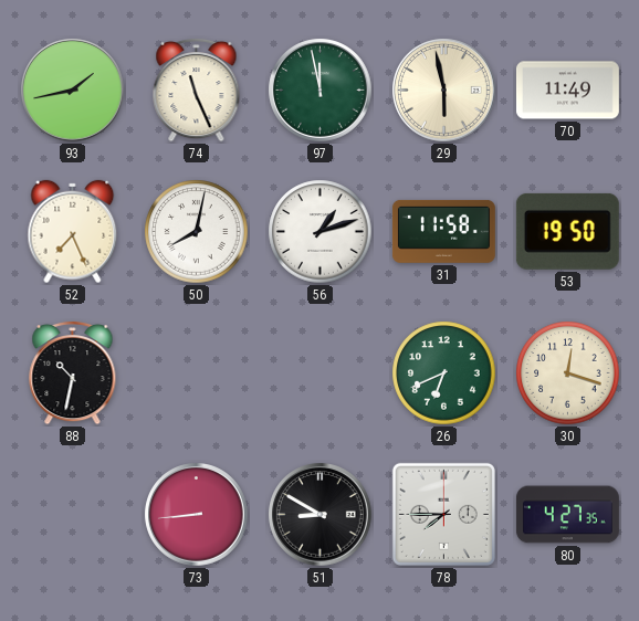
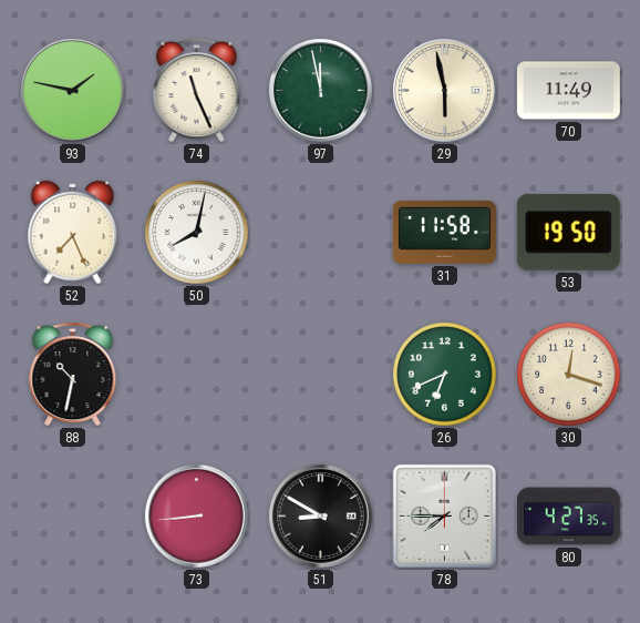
93: 1:43 -> 1:47
56: 1:12 -> none
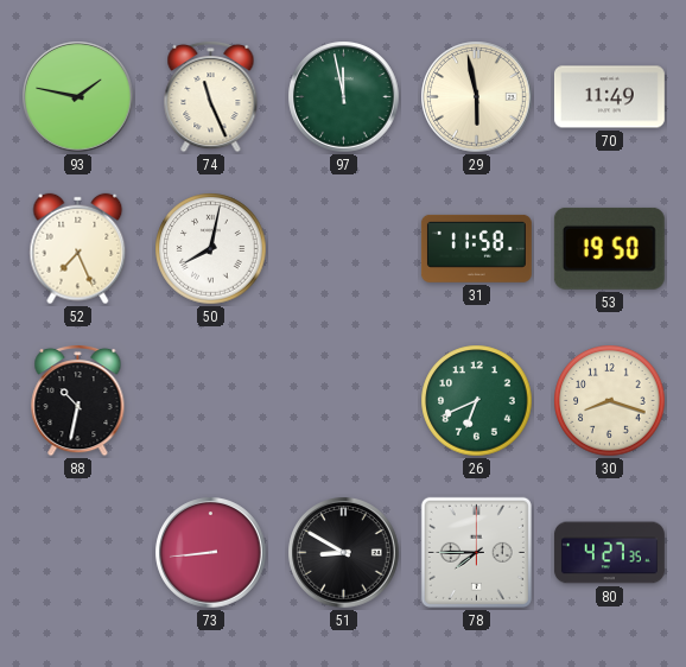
30: 12:18 -> 8:18
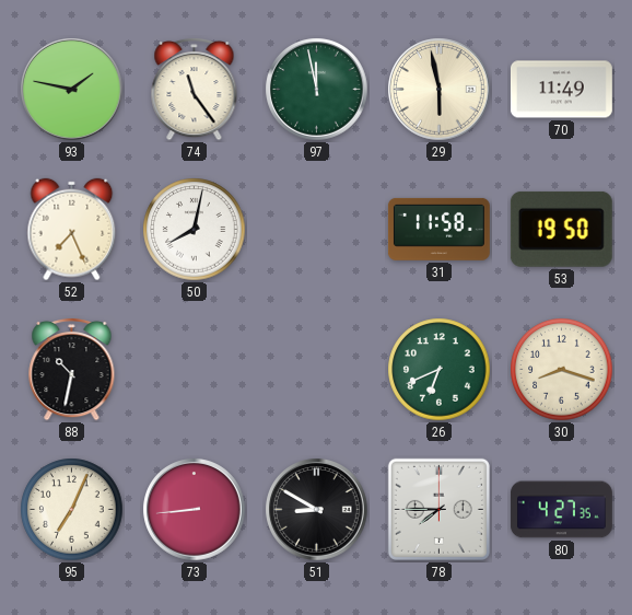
74: 11:26 -> 11:24
95: none -> 7:04
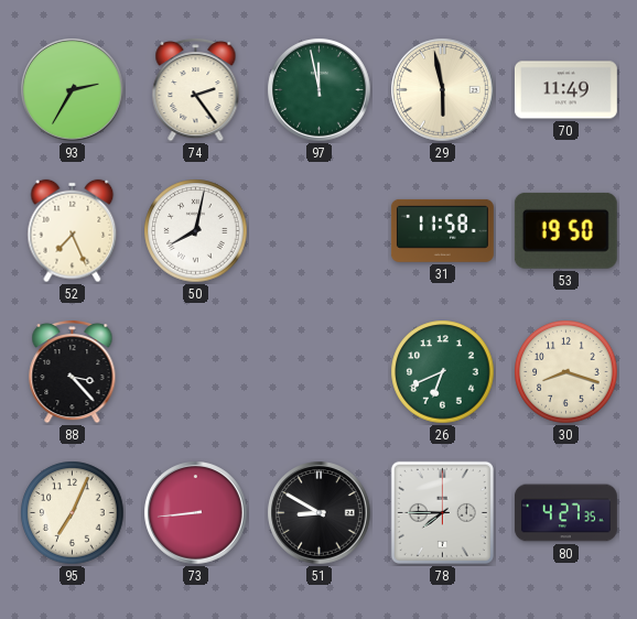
93: 1:47 -> 2:35
74: 11:24 -> 2:24
88: 10:32 -> 3:23
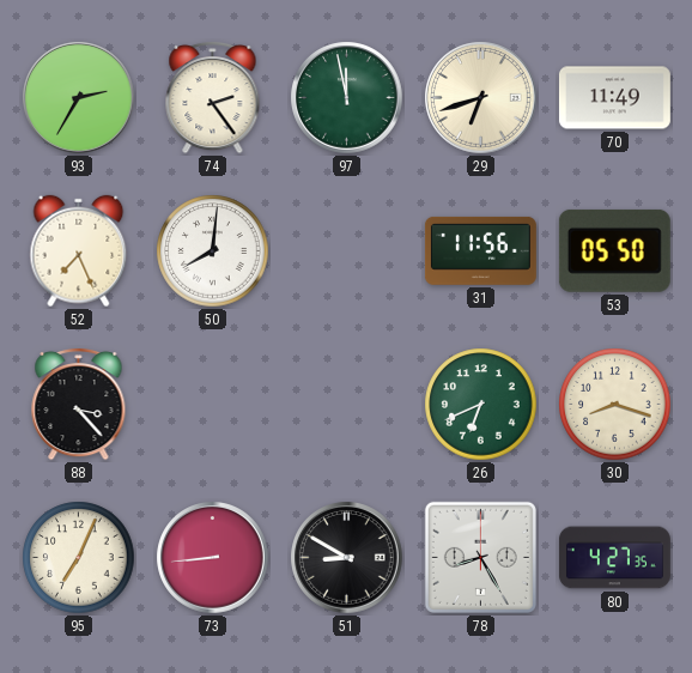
29: 5:58 -> 6:42
50: 8:02 -> 8:01
31: 11:58 -> 11:56
53: 19:50 -> 05:50
78: 7:45 -> 8:25
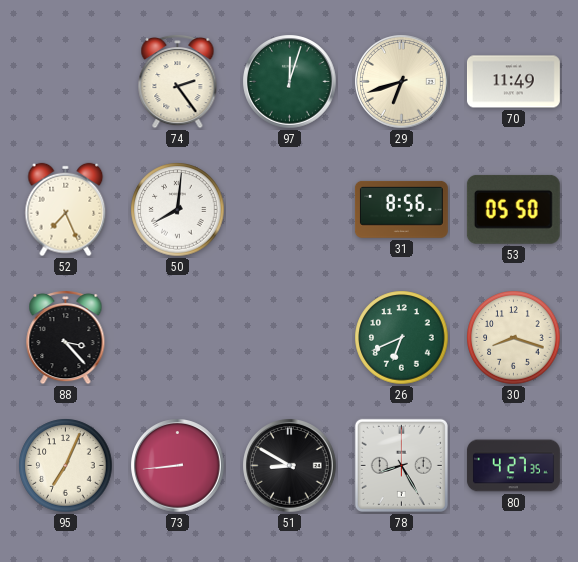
93: 2:35 -> none
97: 11:58 -> 12:03
31: 11:56 -> 8:56
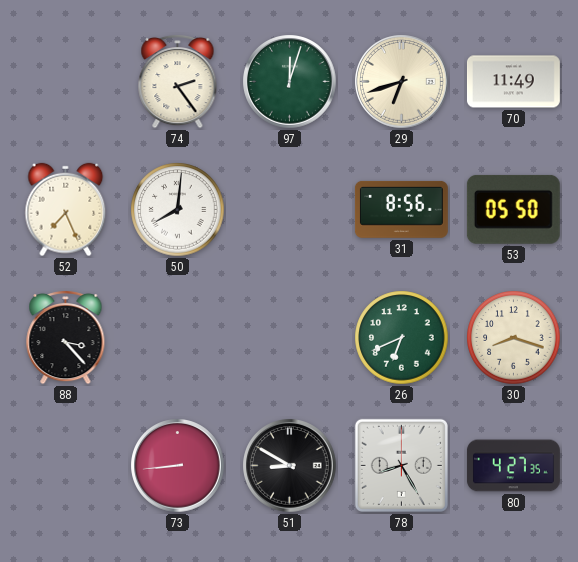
95: 7:04 -> none
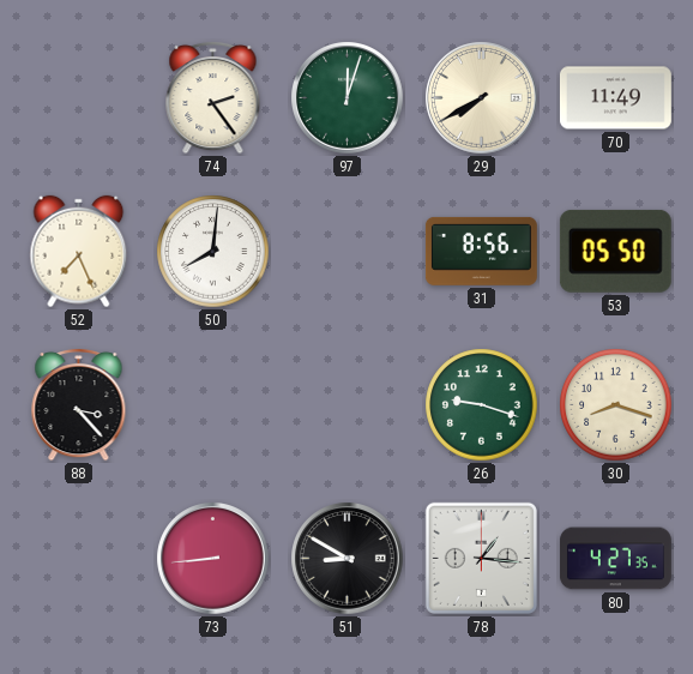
29: 6:42 -> 7:40
26: 6:41 -> 9:18
78: 8:25 -> 1:16
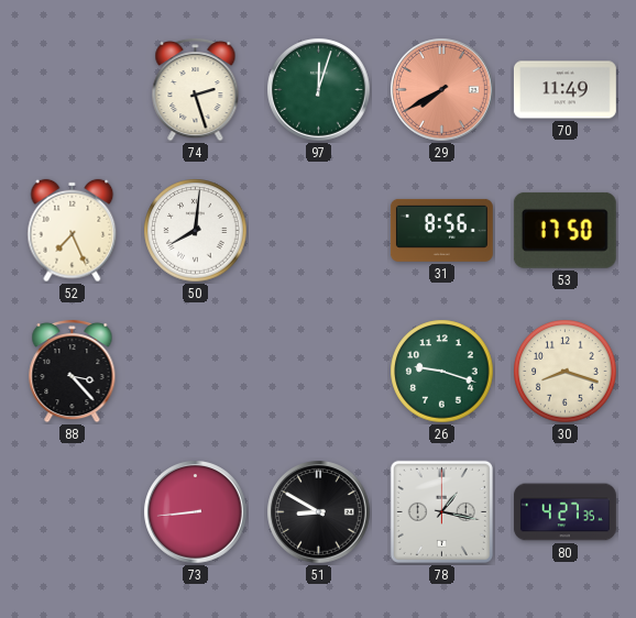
74: 2:24 -> 2:27
29 dial: cream -> salmon
53: 05:50 -> 17:50
78: 1:16 -> 1:17
